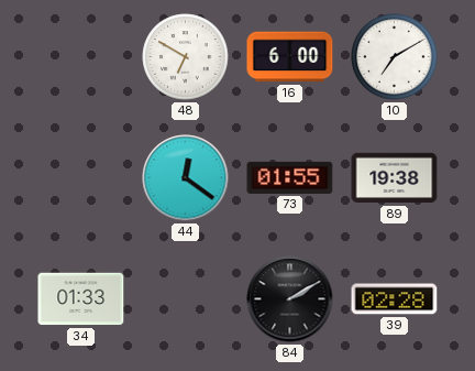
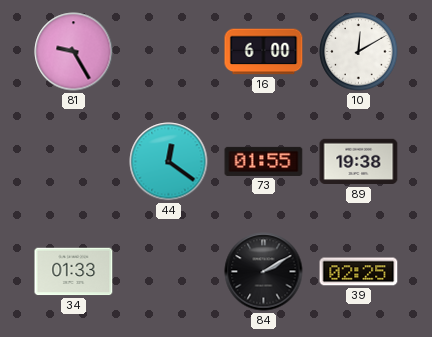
81: none -> 9:25
48: 6:50 -> none
10: 7:10 -> 12:10
39: 02:28 -> 02:25
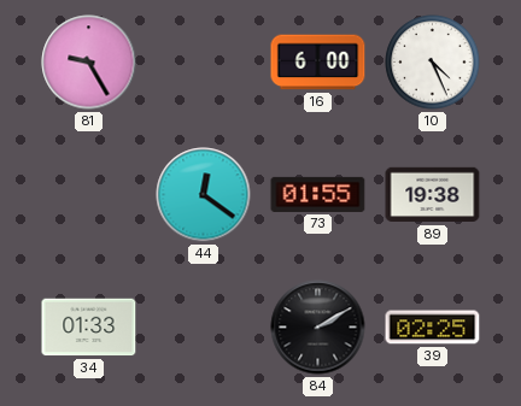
10: 12:10 -> 4:26
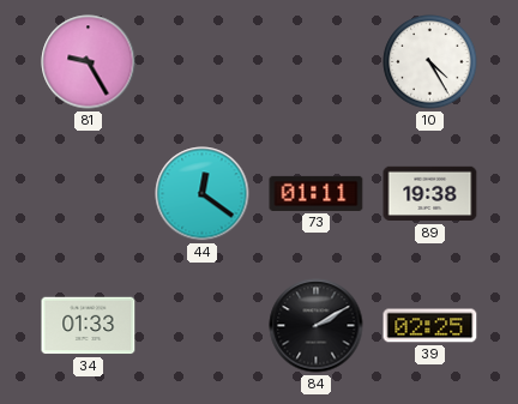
16: 6:00 -> none
10: 4:26 -> 4:25
73: 01:55 -> 01:11
